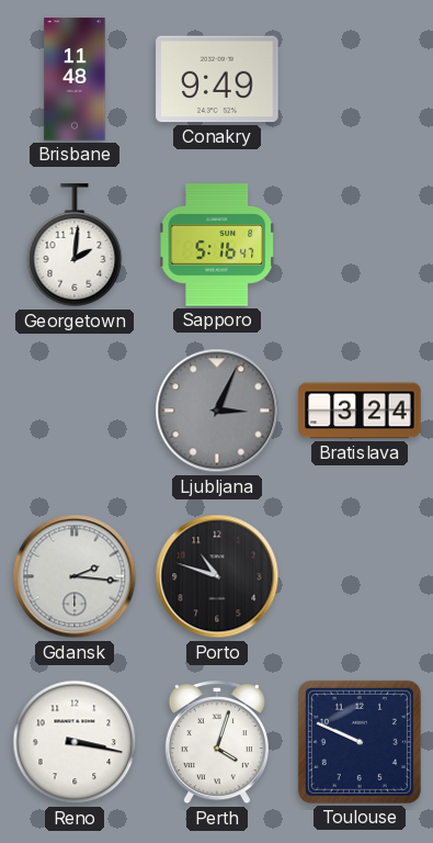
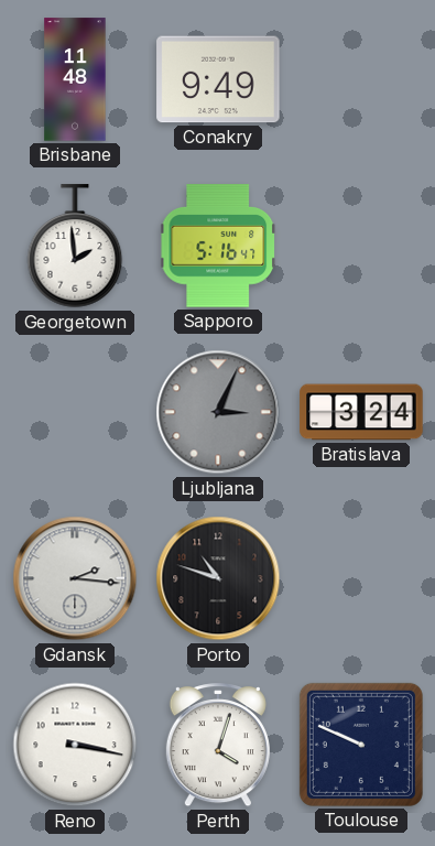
Georgetown: 2:01 -> 1:59
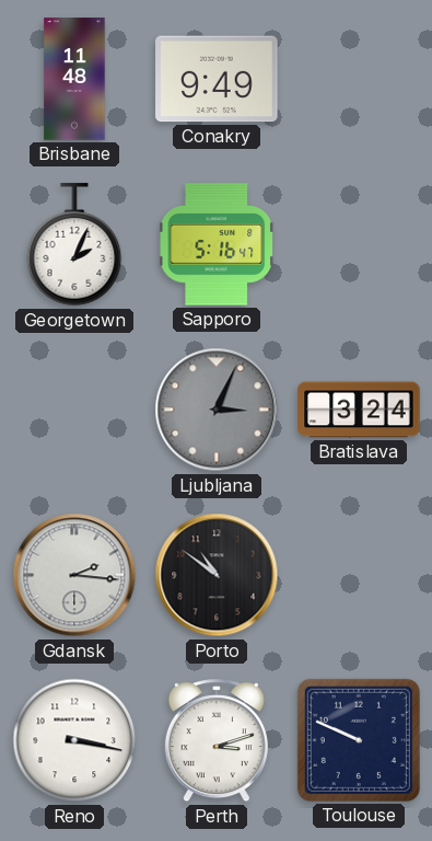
Georgetown: 1:59 -> 2:04
Porto: 10:48 -> 10:51
Perth: 4:03 -> 3:12
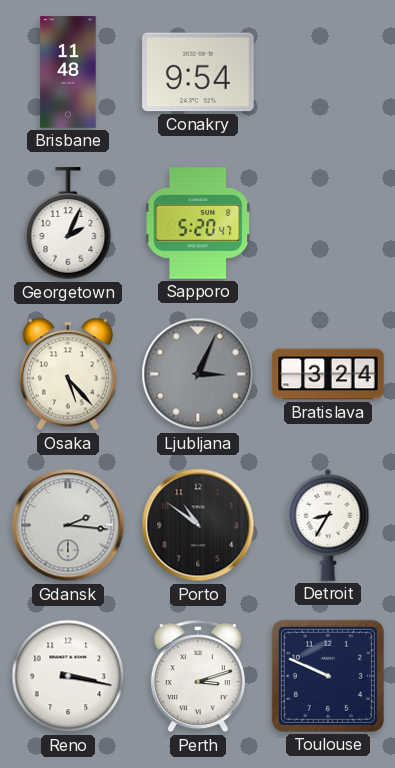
Conakry: 9:49 -> 9:54
Sapporo: 5:16 -> 5:20
Osaka: none -> 5:23
Detroit: none -> 8:35
